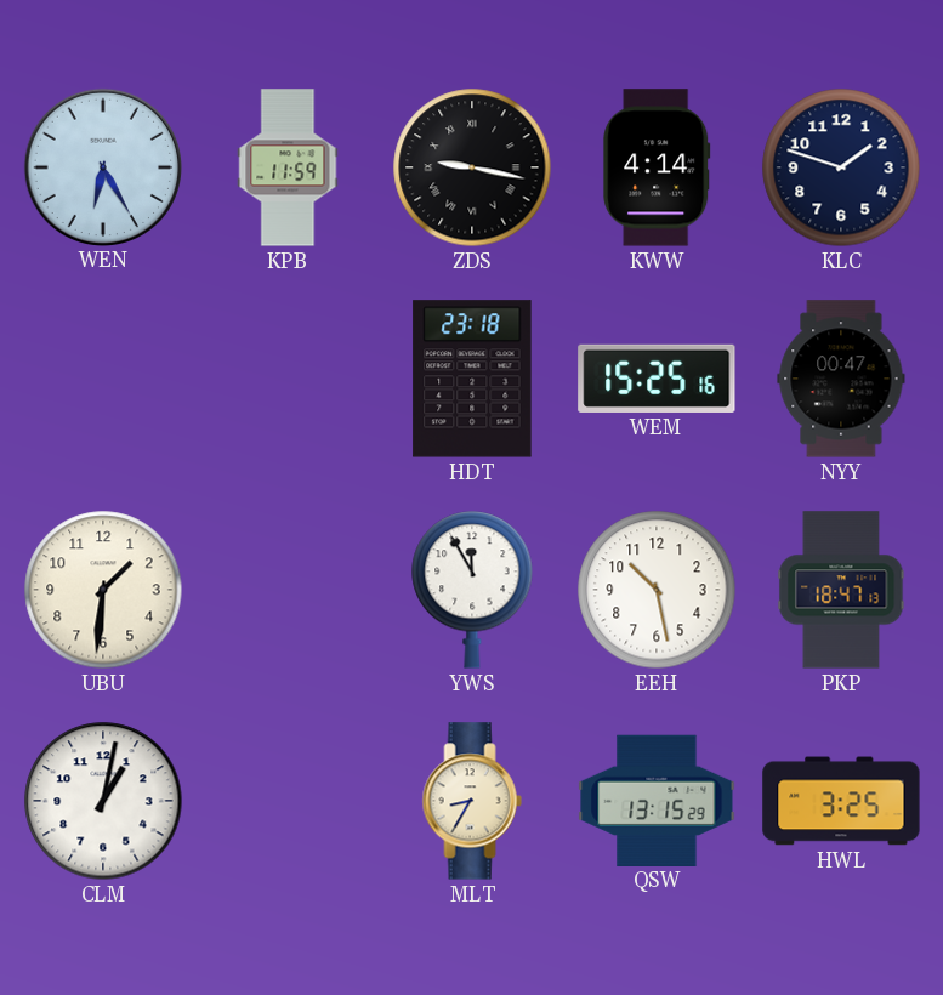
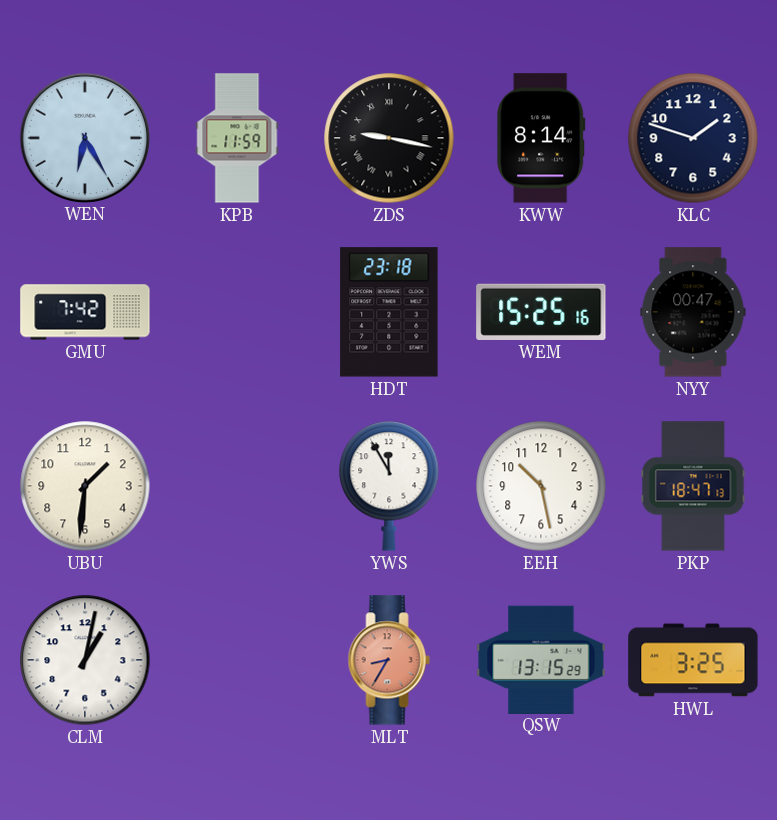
KWW: 4:14 -> 8:14
GMU: none -> 7:42
MLT dial: cream -> salmon
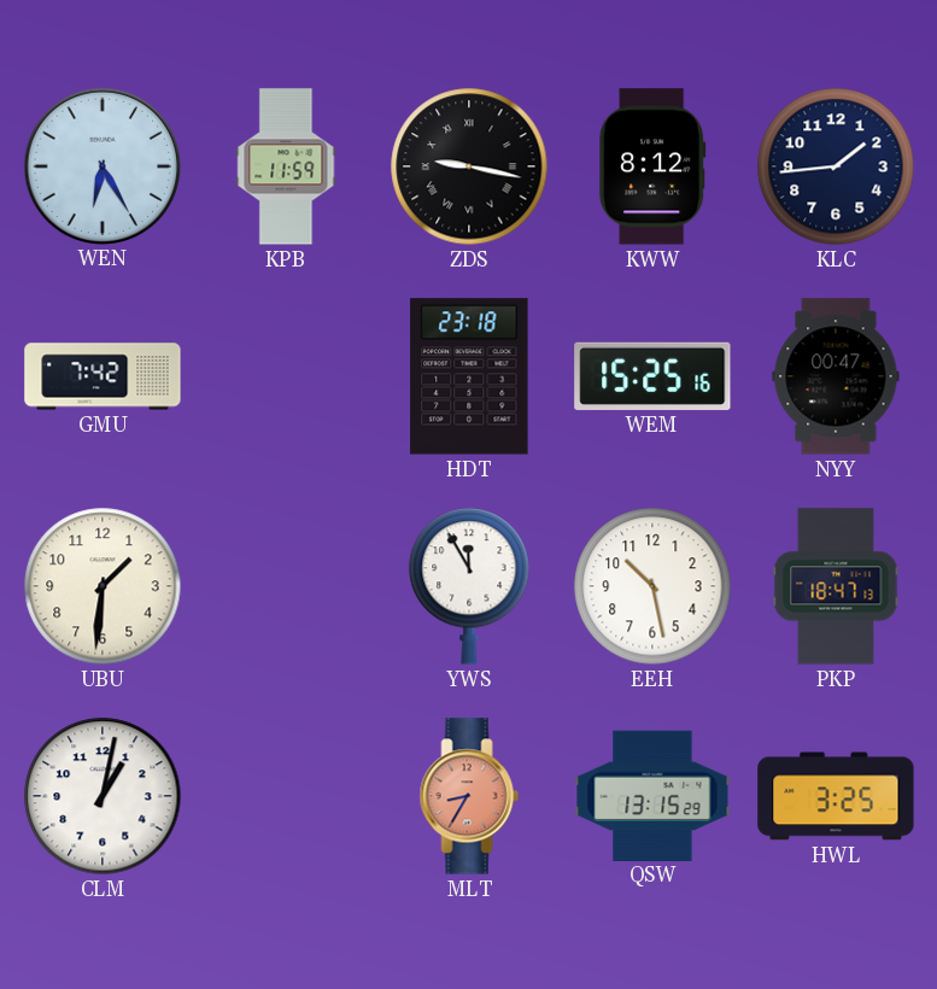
KWW: 8:14 -> 8:12
KLC: 1:48 -> 1:44
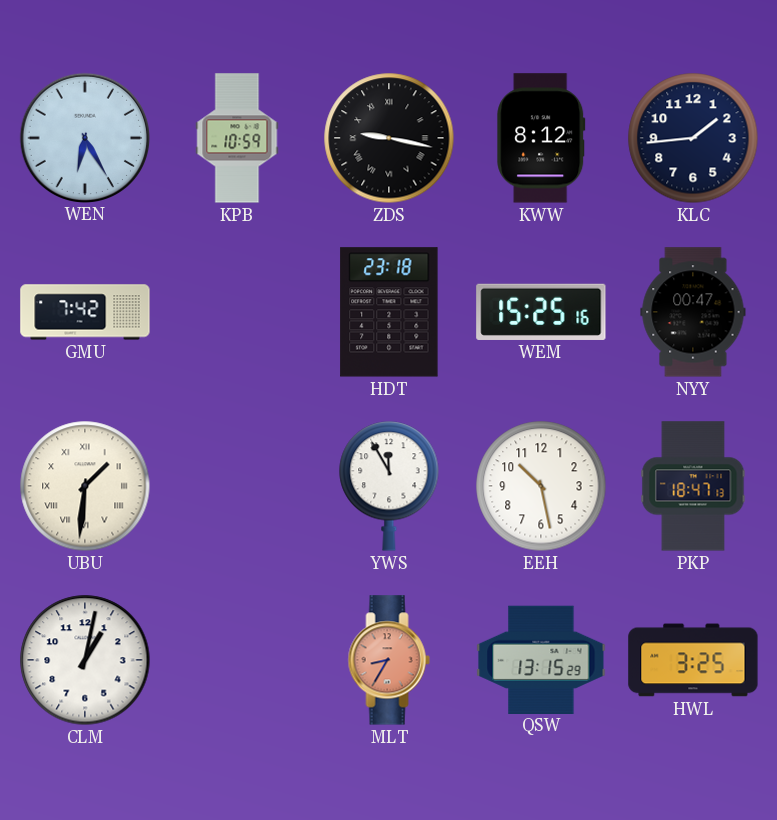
KPB: 11:59 -> 10:59
UBU numerals: Arabic -> Roman
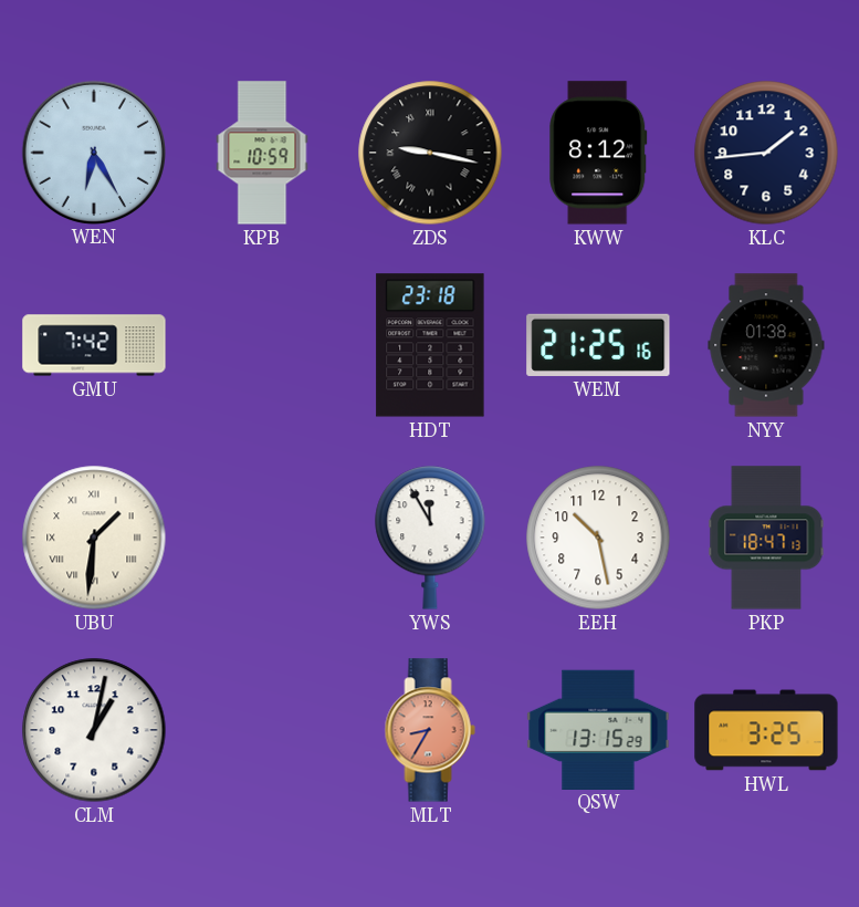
WEM: 15:25 -> 21:25
NYY: 00:47 -> 01:38
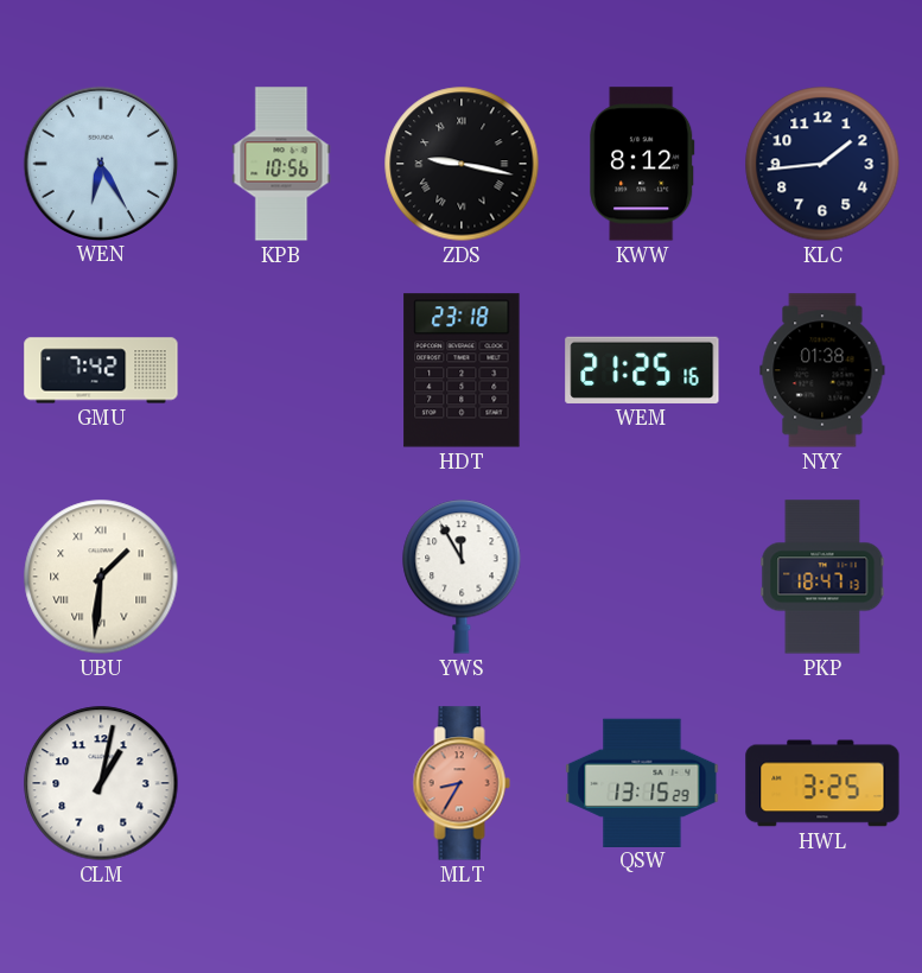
KPB: 10:59 -> 10:56
EEH: 10:28 -> none
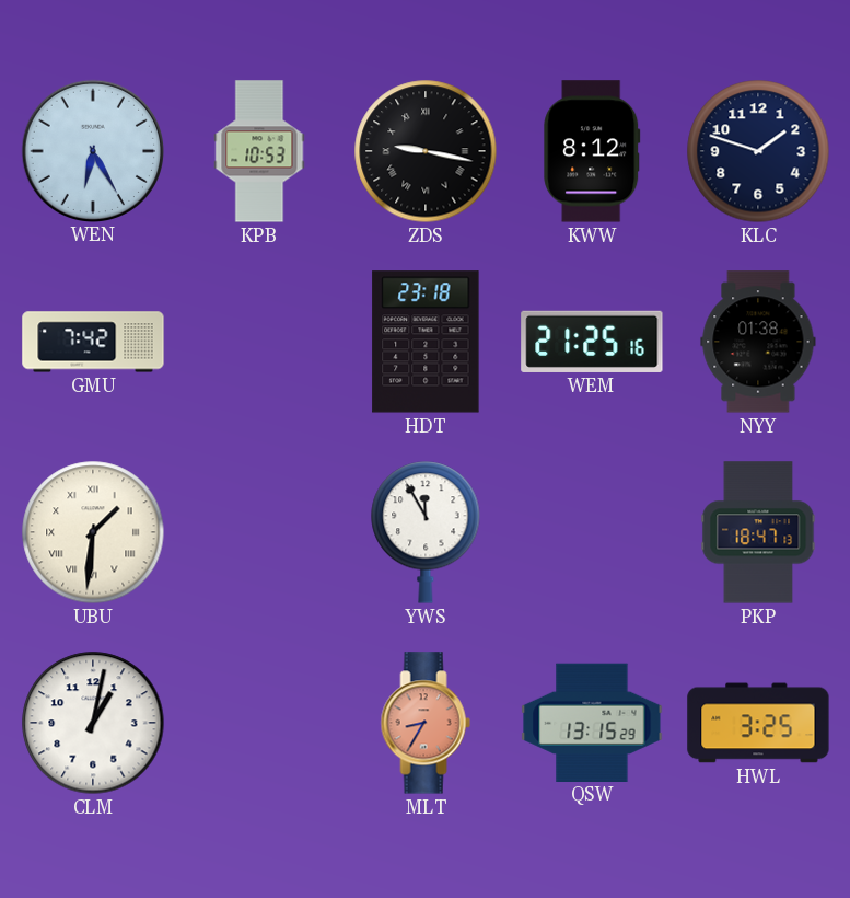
KPB: 10:56 -> 10:53
KLC: 1:44 -> 1:48
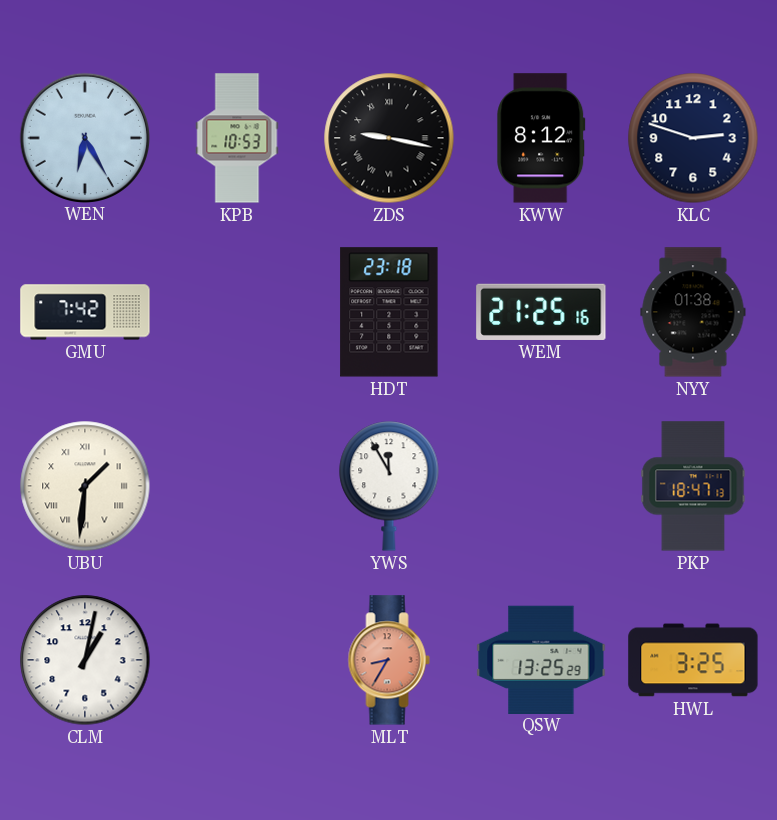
KLC: 1:48 -> 2:48
QSW: 13:15 -> 13:25
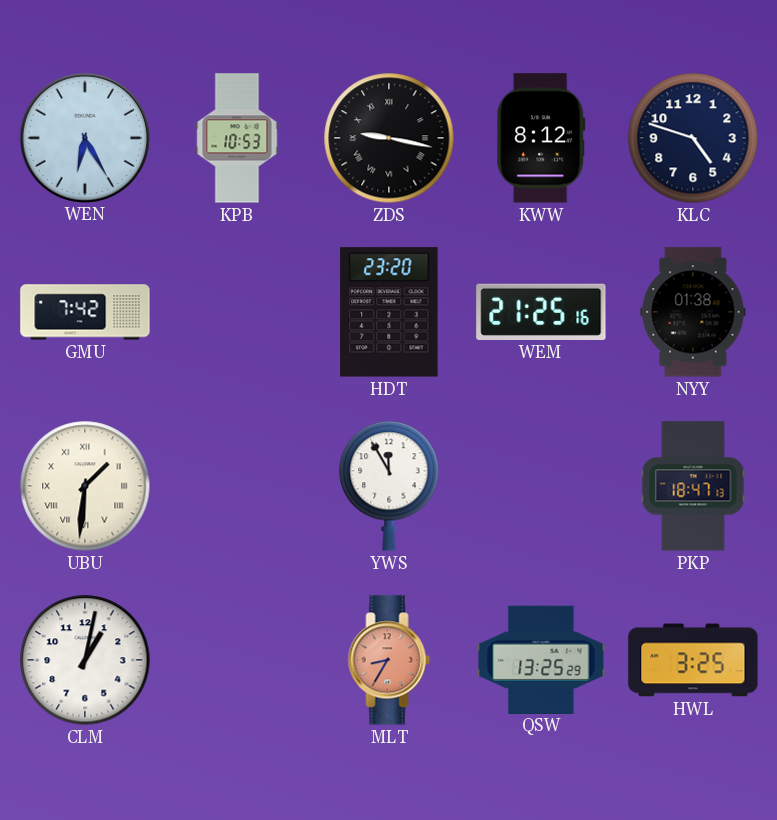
KLC: 2:48 -> 4:48
HDT: 23:18 -> 23:20
